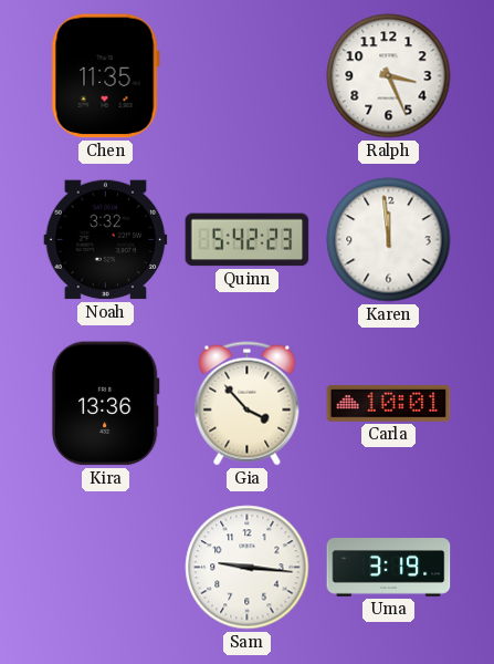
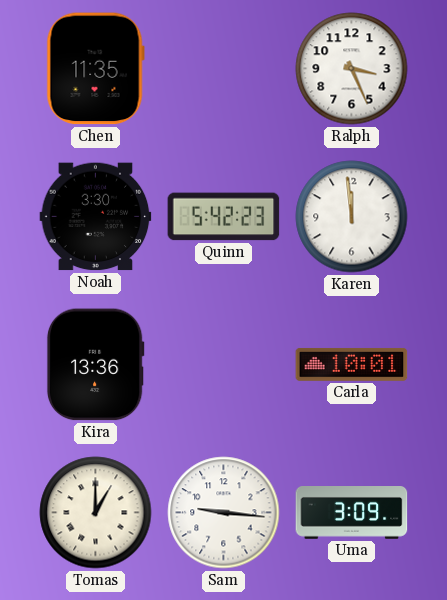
Noah: 3:32 -> 3:30
Gia: 3:53 -> none
Tomas: none -> 1:00
Uma: 3:19 -> 3:09
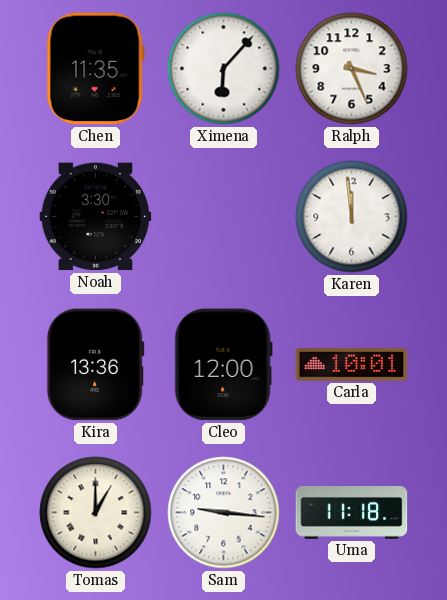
Ximena: none -> 6:07
Quinn: 5:42 -> none
Cleo: none -> 12:00
Uma: 3:09 -> 11:18
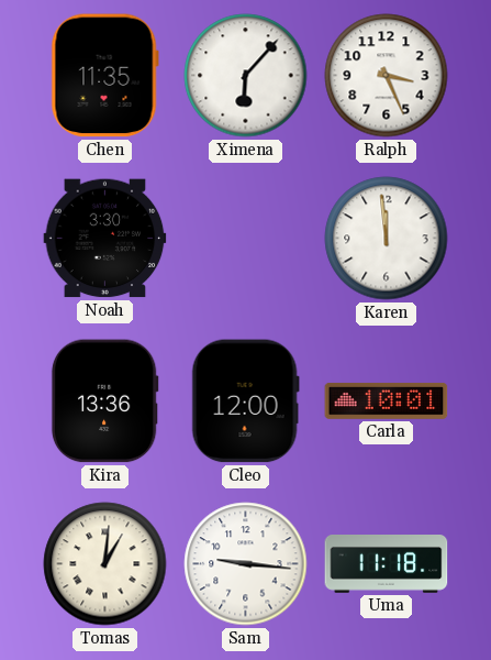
Tomas: 1:00 -> 1:01
